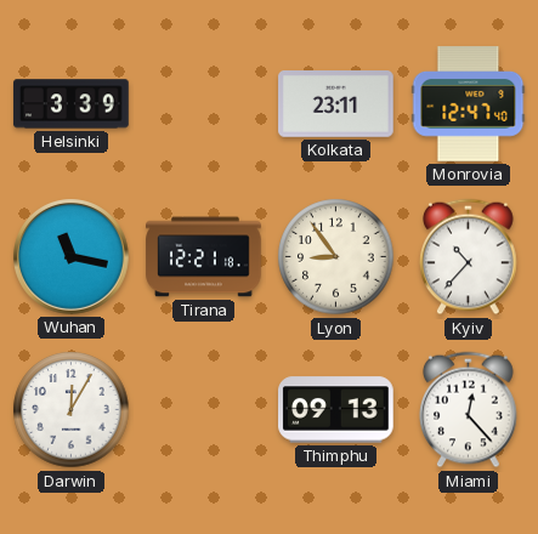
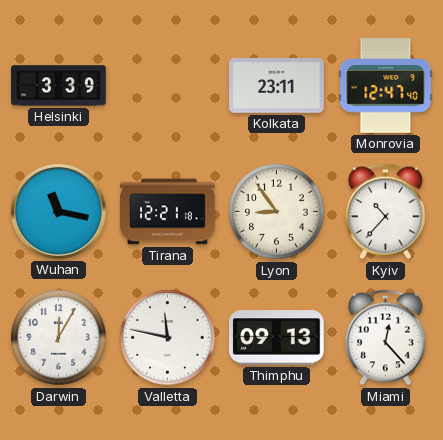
Valletta: none -> 11:47
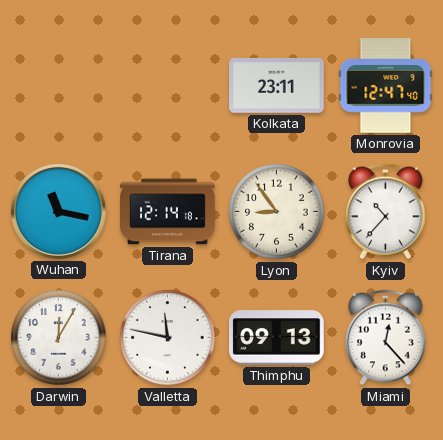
Helsinki: 3:39 -> none
Tirana: 12:21 -> 12:14
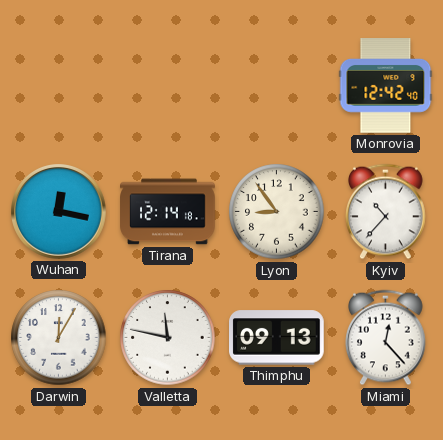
Kolkata: 23:11 -> none
Monrovia: 12:47 -> 12:42
Wuhan: 11:17 -> 12:17
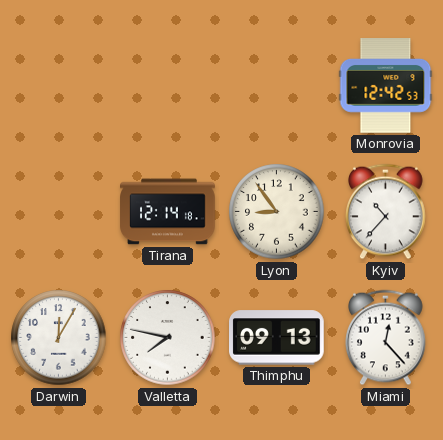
Monrovia: 12:42:40 -> 12:42:53
Wuhan: 12:17 -> none
Valletta: 11:47 -> 7:47
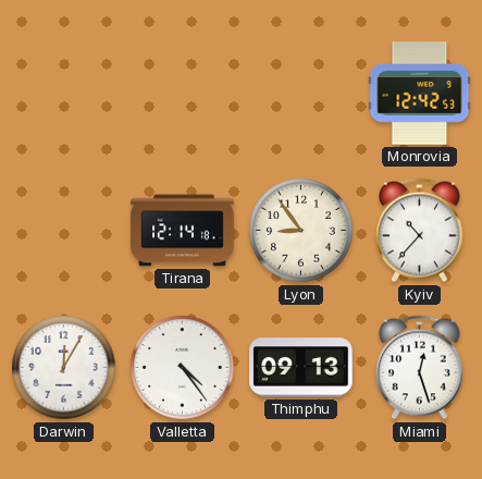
Valletta: 7:47 -> 4:24
Miami: 12:23 -> 12:27
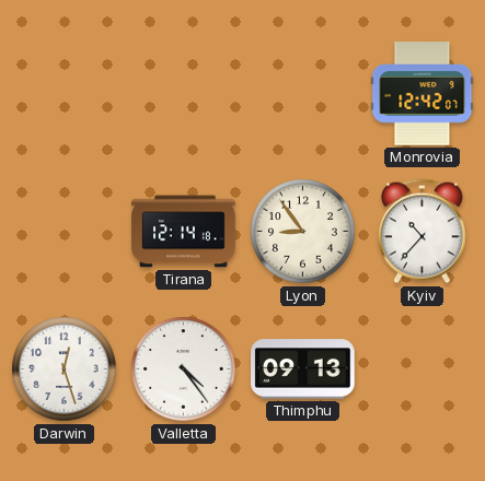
Monrovia: 12:42:53 -> 12:42:07
Darwin: 12:05 -> 12:27
Miami: 12:27 -> none
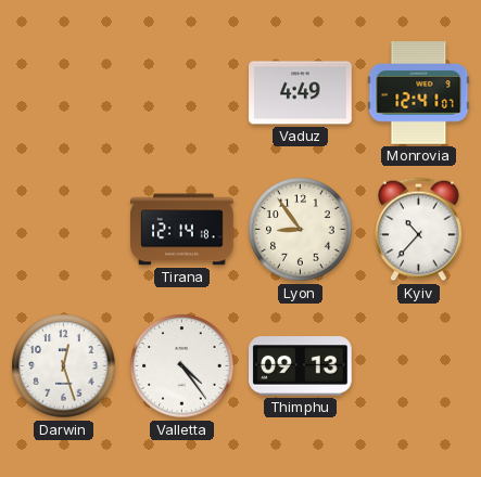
Vaduz: none -> 4:49
Monrovia: 12:42 -> 12:41
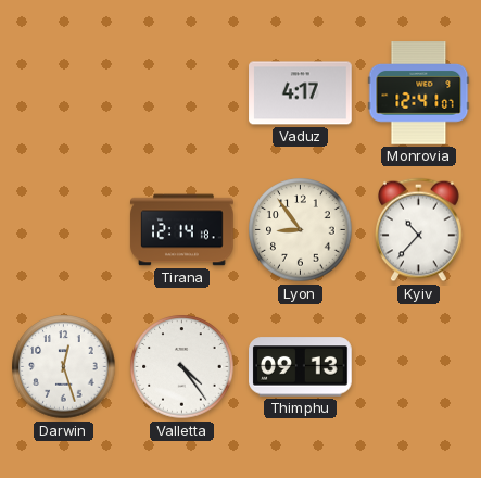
Vaduz: 4:49 -> 4:17
